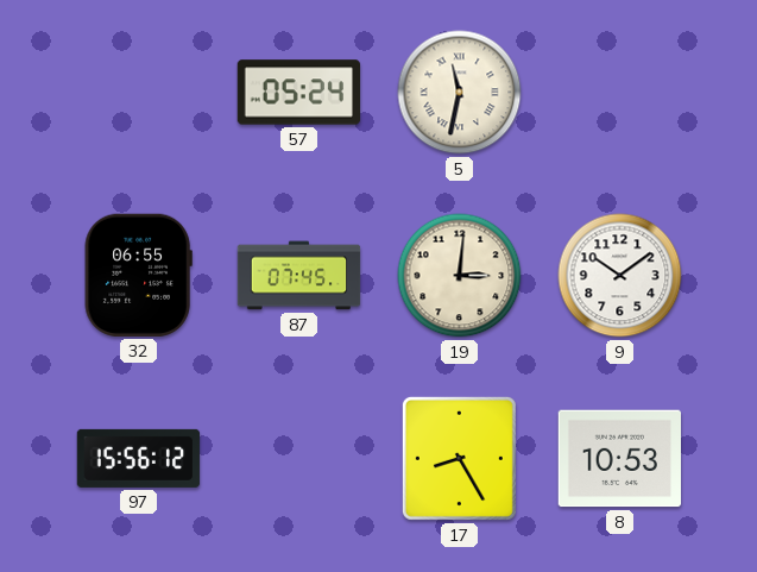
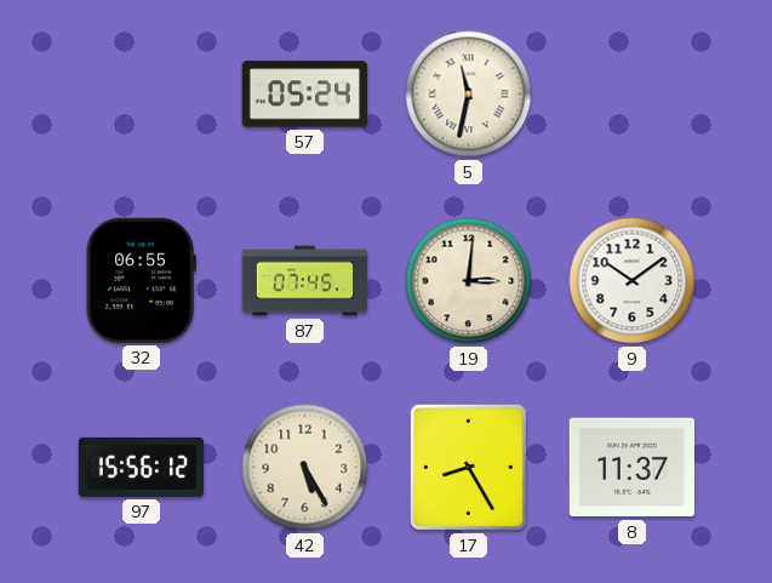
42: none -> 5:25
8: 10:53 -> 11:37
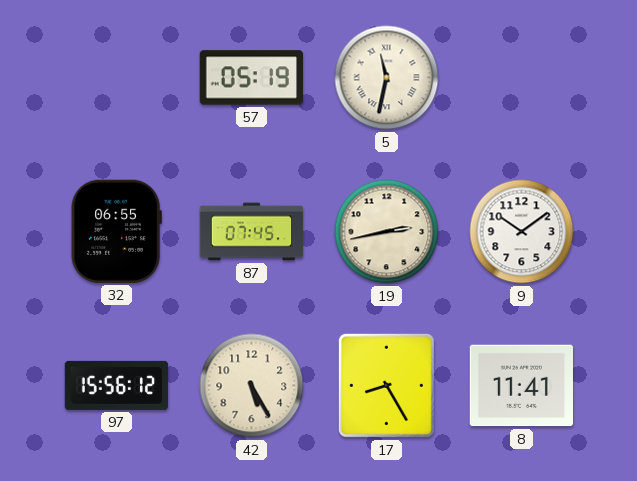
57: 05:24 -> 05:19
19: 3:01 -> 2:43
8: 11:37 -> 11:41
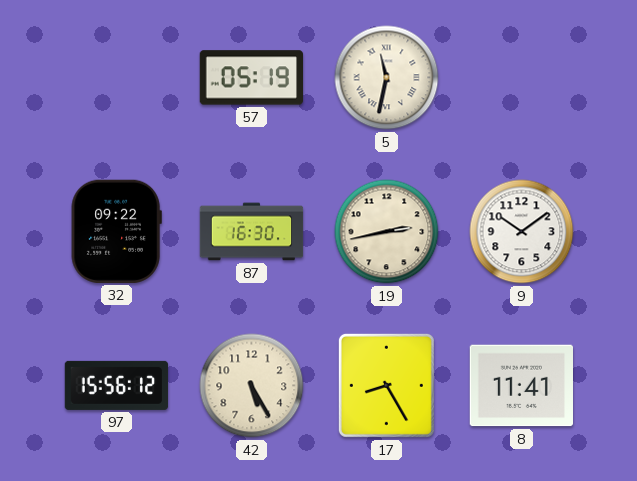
32: 06:55 -> 09:22
87: 07:45 -> 16:30
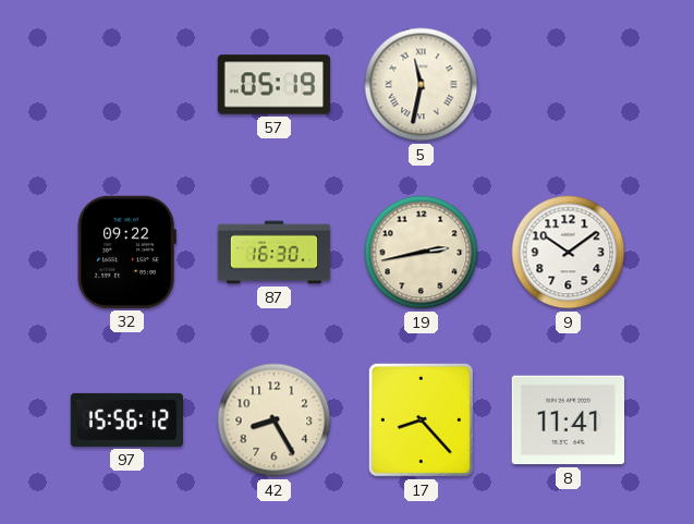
42: 5:25 -> 8:25
17: 8:25 -> 8:23
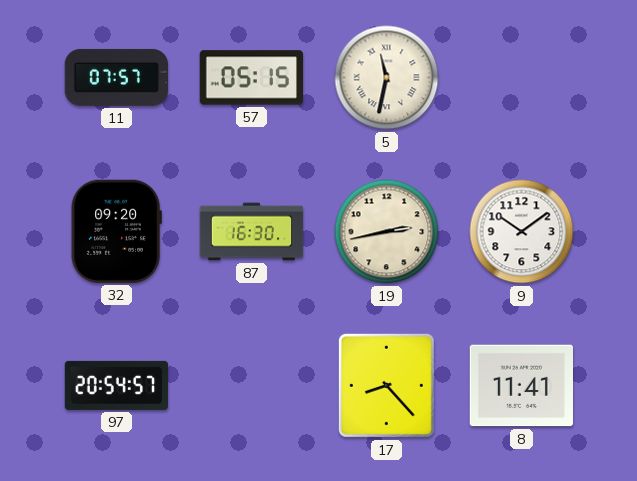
11: none -> 07:57
57: 05:19 -> 05:15
32: 09:22 -> 09:20
97: 15:56 -> 20:54
42: 8:25 -> none
